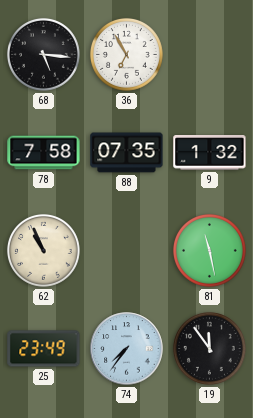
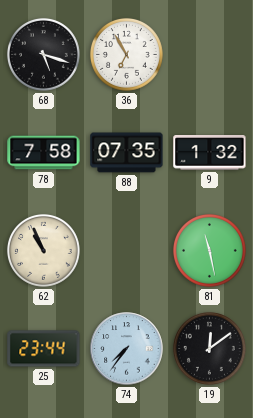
68: 5:16 -> 5:18
25: 23:49 -> 23:44
19: 11:54 -> 12:09
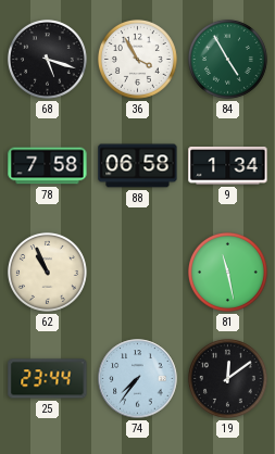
36: 6:55 -> 3:55
84: none -> 4:55
88: 07:35 -> 06:58
9: 1:32 -> 1:34
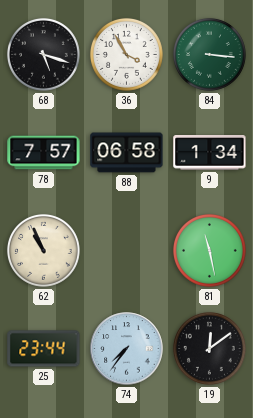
84: 4:55 -> 3:16
78: 7:58 -> 7:57
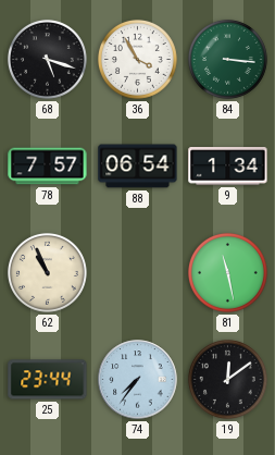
88: 06:58 -> 06:54
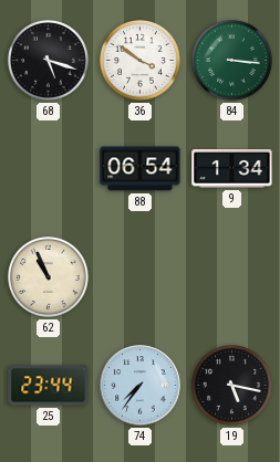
36: 3:55 -> 3:51
78: 7:57 -> none
81: 11:28 -> none
19: 12:09 -> 5:17
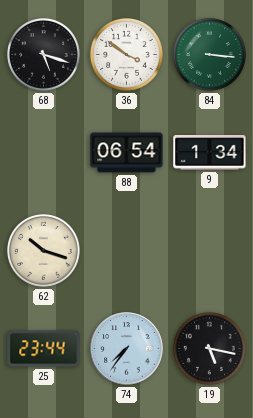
62: 10:56 -> 10:18
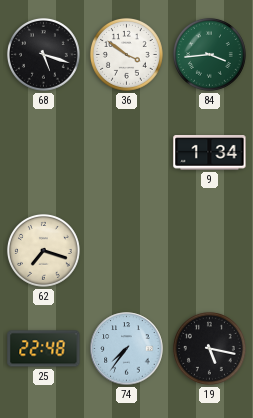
84: 3:16 -> 3:44
88: 06:54 -> none
62: 10:18 -> 7:18
25: 23:44 -> 22:48
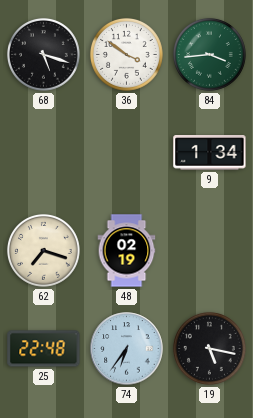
48: none -> 02:19
74: 7:36 -> 6:36
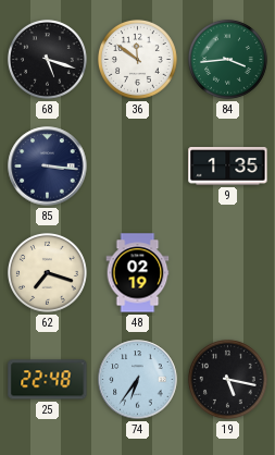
36: 3:51 -> 11:51
85: none -> 3:16
9: 1:34 -> 1:35
